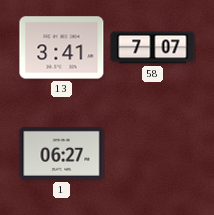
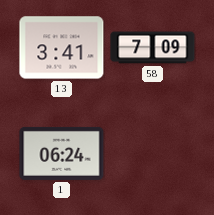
58: 7:07 -> 7:09
1: 06:27 -> 06:24
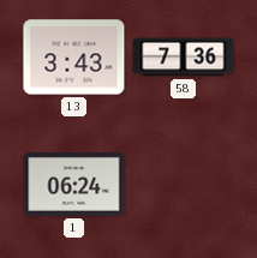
13: 3:41 -> 3:43
58: 7:09 -> 7:36
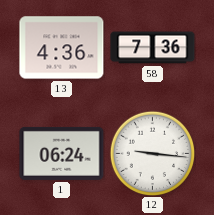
13: 3:43 -> 4:36
12: none -> 9:16
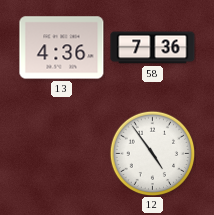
1: 06:24 -> none
12: 9:16 -> 4:54
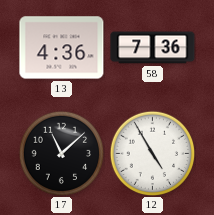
17: none -> 11:08
12: 4:54 -> 4:55
